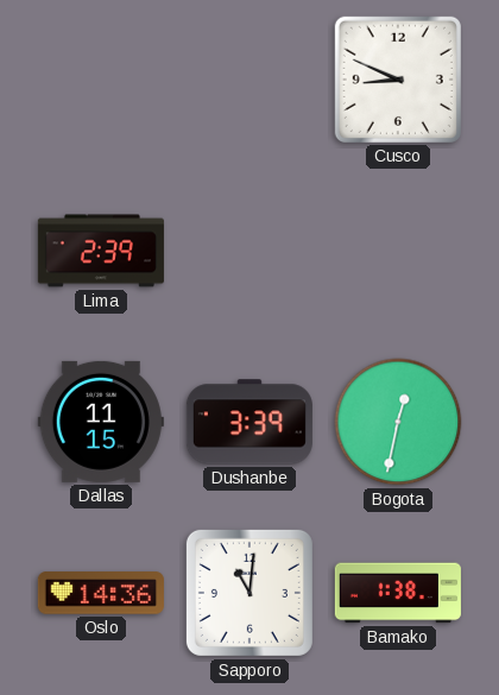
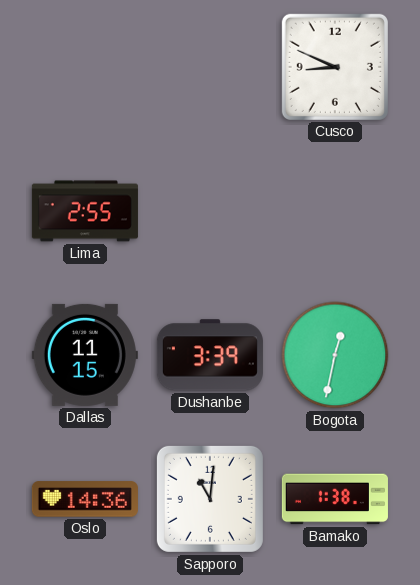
Lima: 2:39 -> 2:55
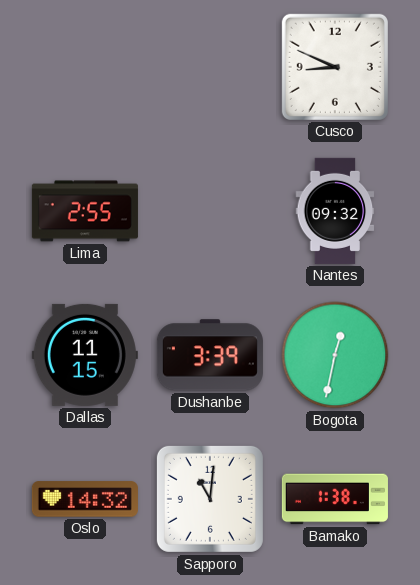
Nantes: none -> 09:32
Oslo: 14:36 -> 14:32
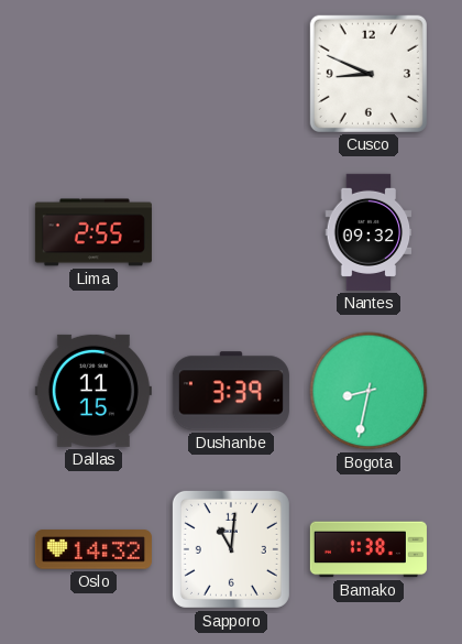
Bogota: 12:32 -> 8:32
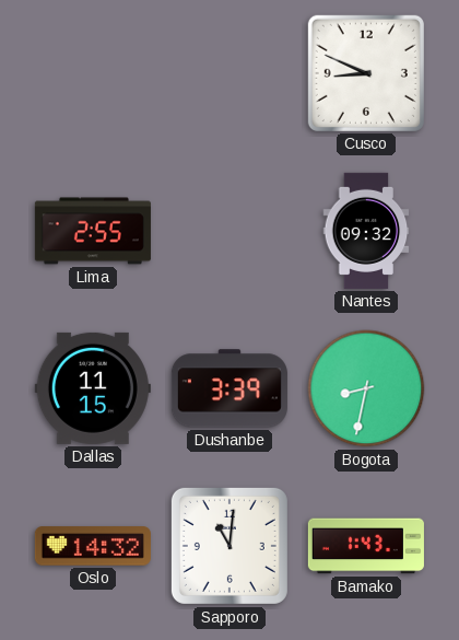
Bamako: 1:38 -> 1:43
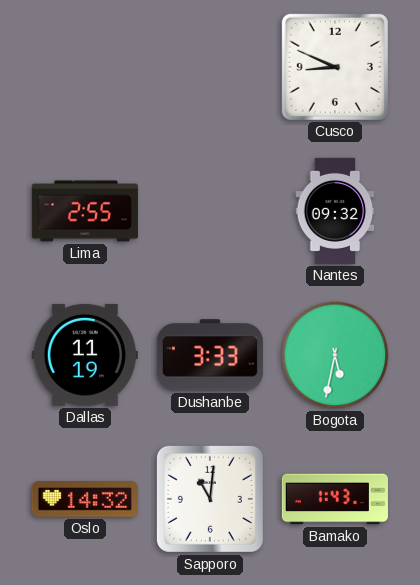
Dallas: 11:15 -> 11:19
Dushanbe: 3:39 -> 3:33
Bogota: 8:32 -> 5:32
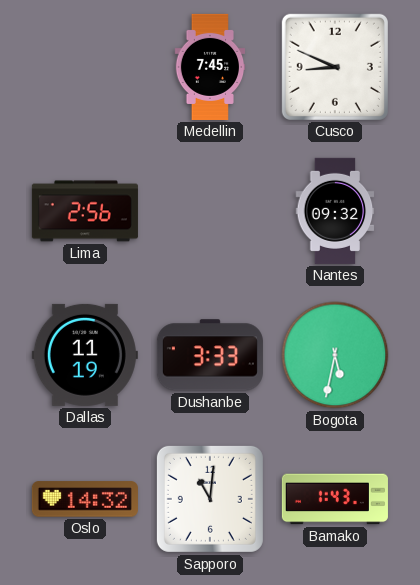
Medellin: none -> 7:45
Lima: 2:55 -> 2:56
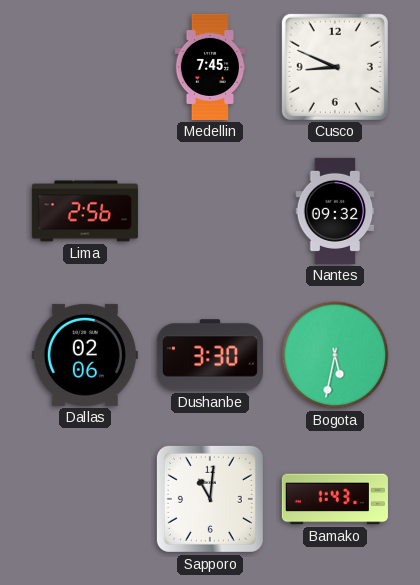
Dallas: 11:19 -> 02:06
Dushanbe: 3:33 -> 3:30
Oslo: 14:32 -> none
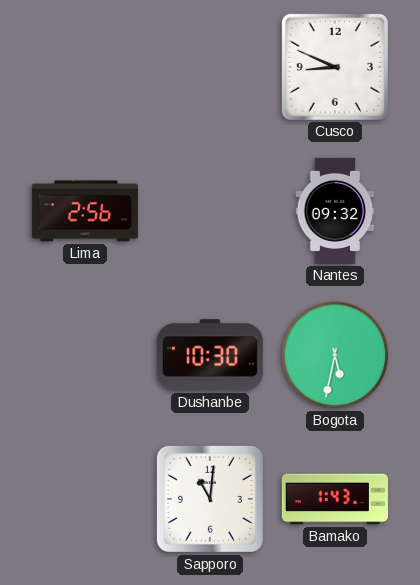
Medellin: 7:45 -> none
Dallas: 02:06 -> none
Dushanbe: 3:30 -> 10:30
